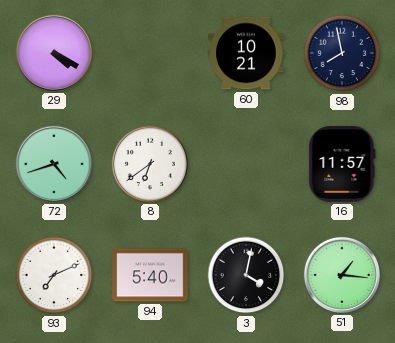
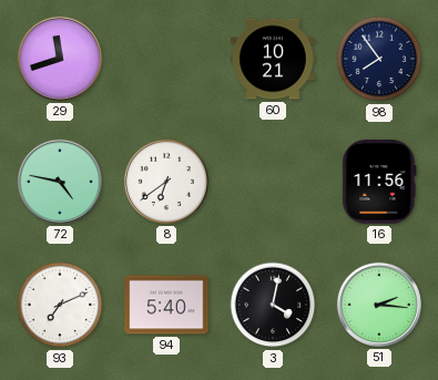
29: 4:20 -> 11:42
98: 7:58 -> 7:54
72: 4:42 -> 4:47
16: 11:57 -> 11:56
51: 1:16 -> 2:16
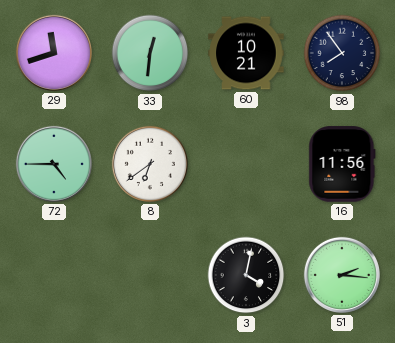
33: none -> 12:31
72: 4:47 -> 4:45
93: 7:11 -> none
94: 5:40 -> none
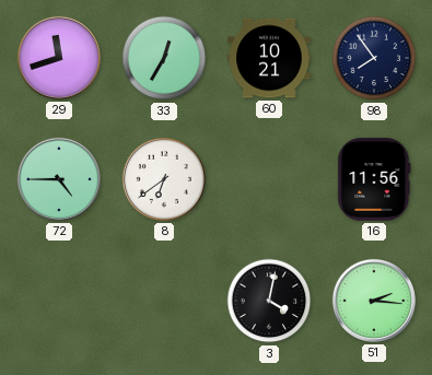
33: 12:31 -> 12:35
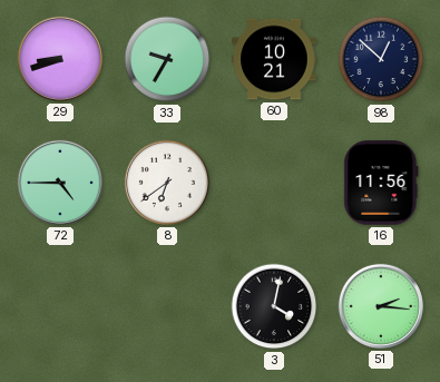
29: 11:42 -> 8:42
33: 12:35 -> 9:35
98: 7:54 -> 12:52
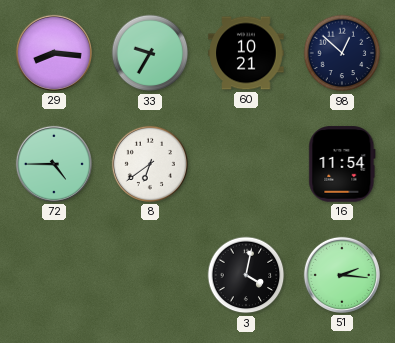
29: 8:42 -> 8:16
16: 11:56 -> 11:54
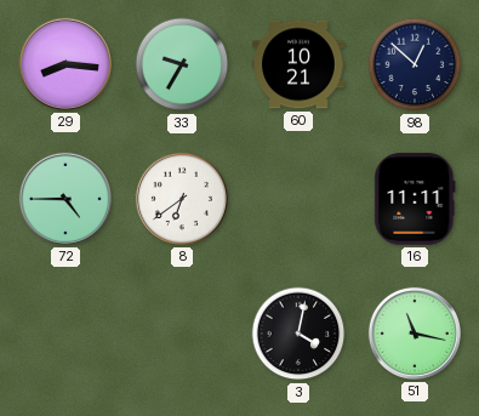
16: 11:54 -> 11:11
51: 2:16 -> 11:17
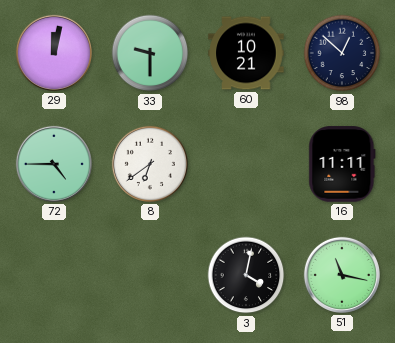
29: 8:16 -> 12:02
33: 9:35 -> 9:30
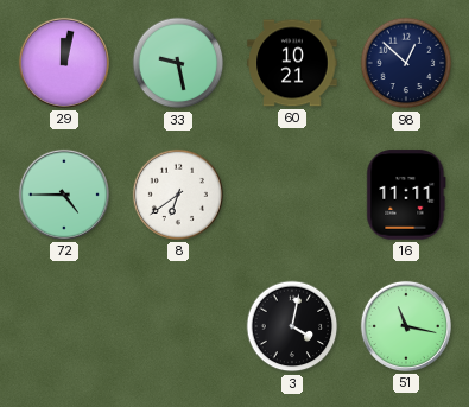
33: 9:30 -> 9:28
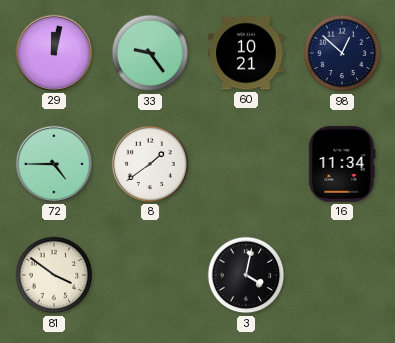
33: 9:28 -> 9:24
8: 6:39 -> 1:39
16: 11:11 -> 11:34
81: none -> 3:51
51: 11:17 -> none
